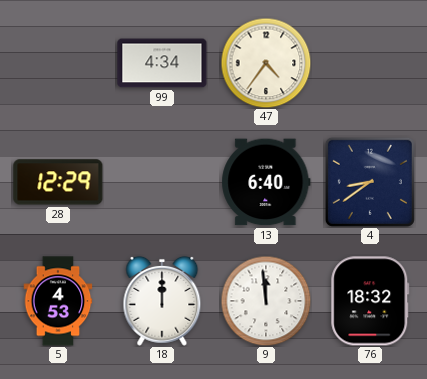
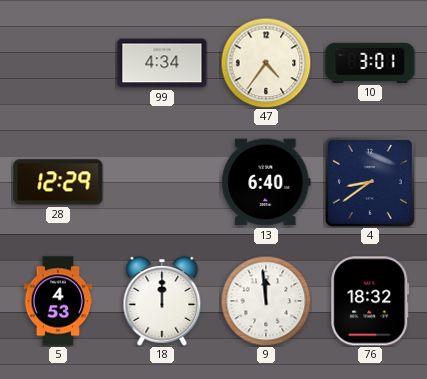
10: none -> 3:01
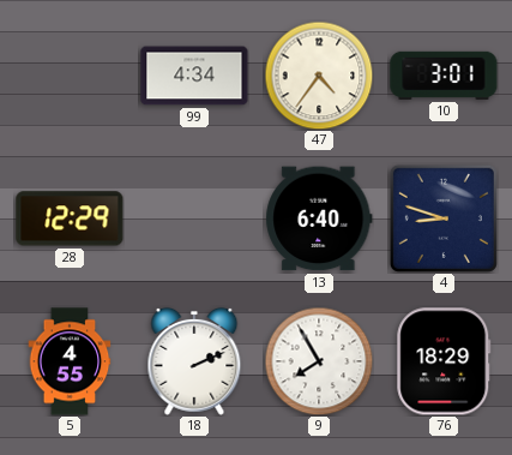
4: 8:39 -> 8:48
5: 4:53 -> 4:55
18: 12:00 -> 2:11
9: 11:59 -> 7:55
76: 18:32 -> 18:29
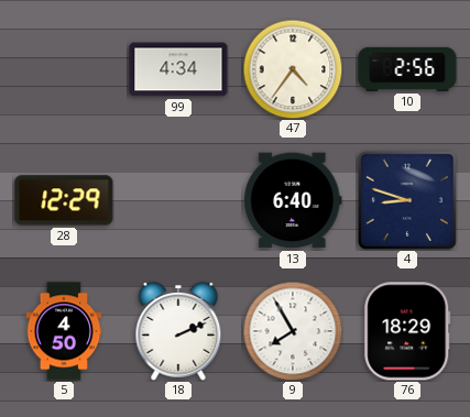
10: 3:01 -> 2:56
5: 4:55 -> 4:50
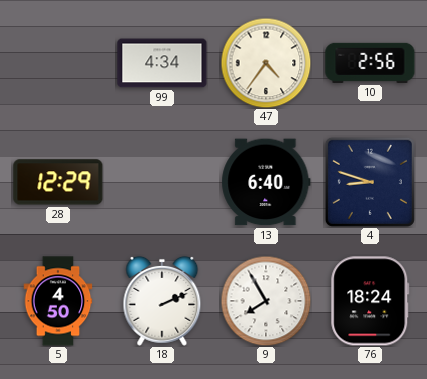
76: 18:29 -> 18:24
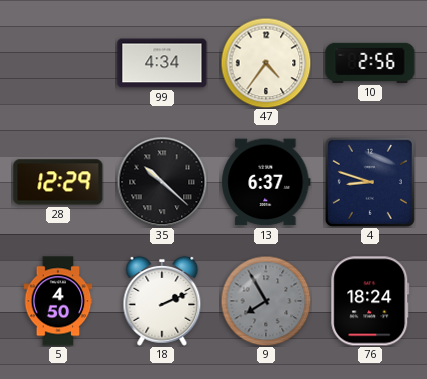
35: none -> 10:22
13: 6:40 -> 6:37
9 dial: white -> grey
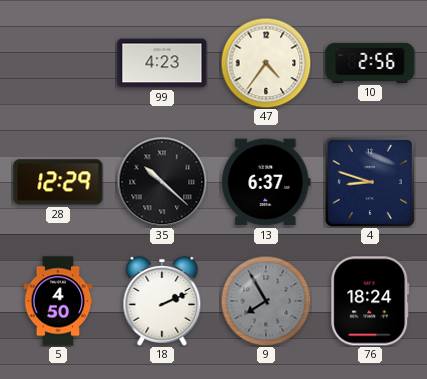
99: 4:34 -> 4:23
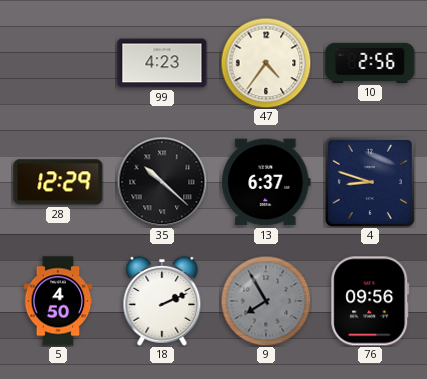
76: 18:24 -> 09:56
